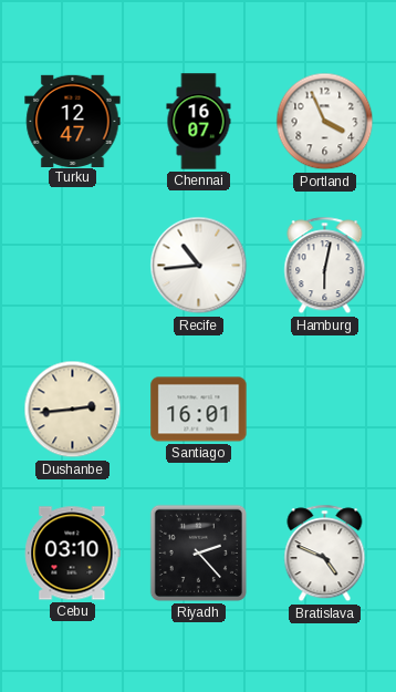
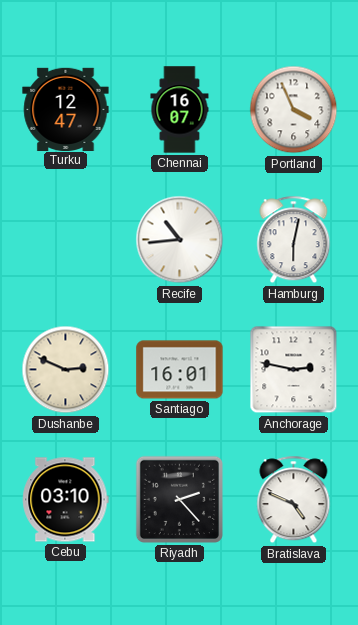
Dushanbe: 2:44 -> 2:49
Anchorage: none -> 2:47
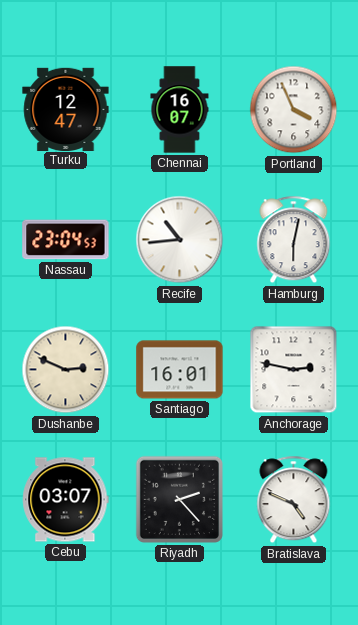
Nassau: none -> 23:04
Cebu: 03:10 -> 03:07
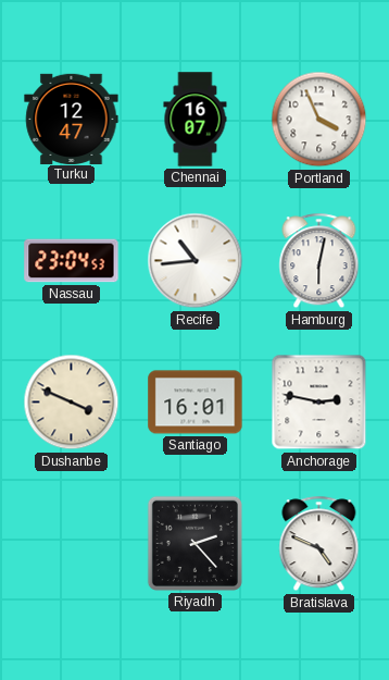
Dushanbe: 2:49 -> 3:49
Cebu: 03:07 -> none
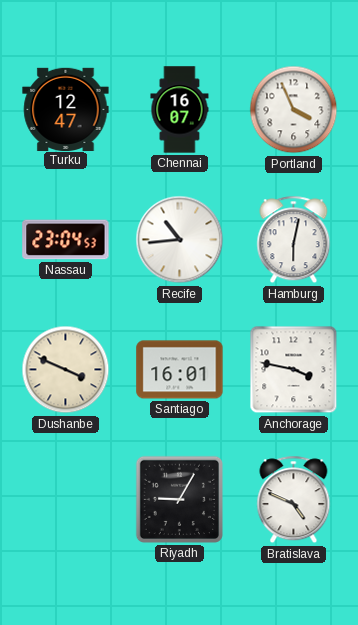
Anchorage: 2:47 -> 3:47
Riyadh: 2:23 -> 9:05
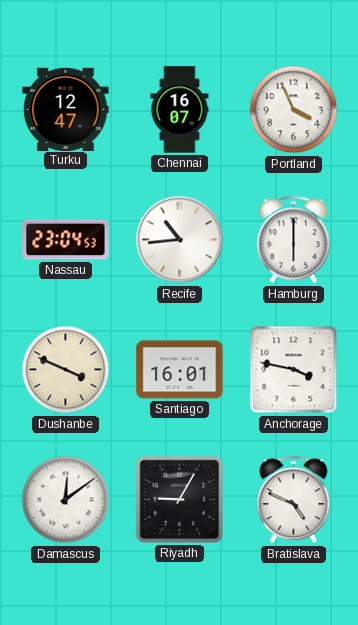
Hamburg: 6:02 -> 6:00
Damascus: none -> 12:09
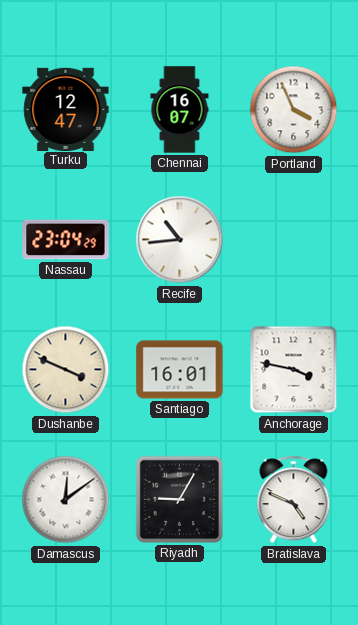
Nassau: 23:04:53 -> 23:04:29
Hamburg: 6:00 -> none
